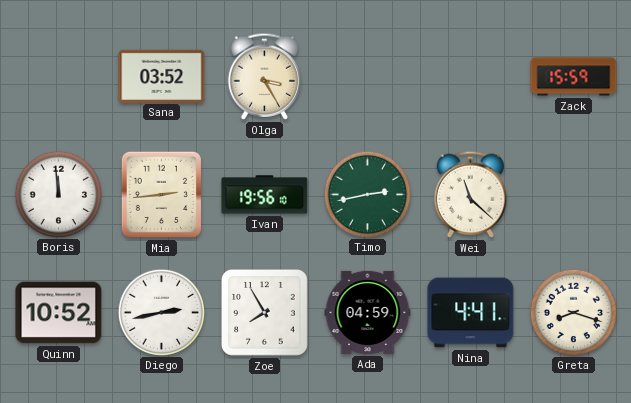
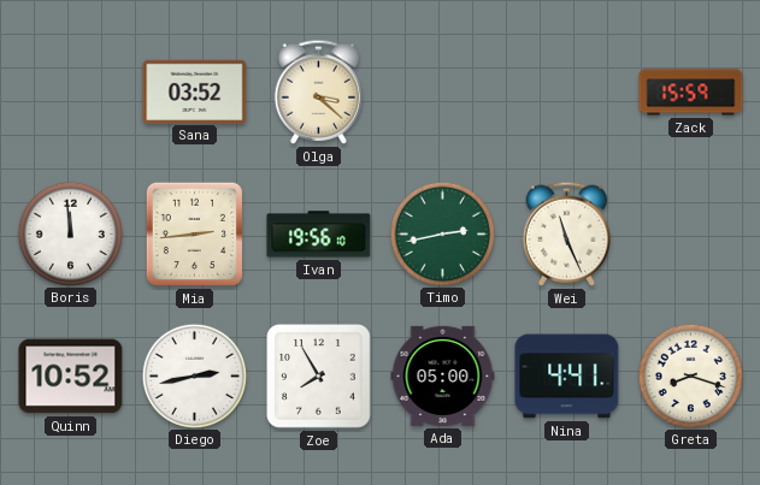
Olga: 3:25 -> 3:22
Wei: 11:22 -> 11:26
Ada: 04:59 -> 05:00
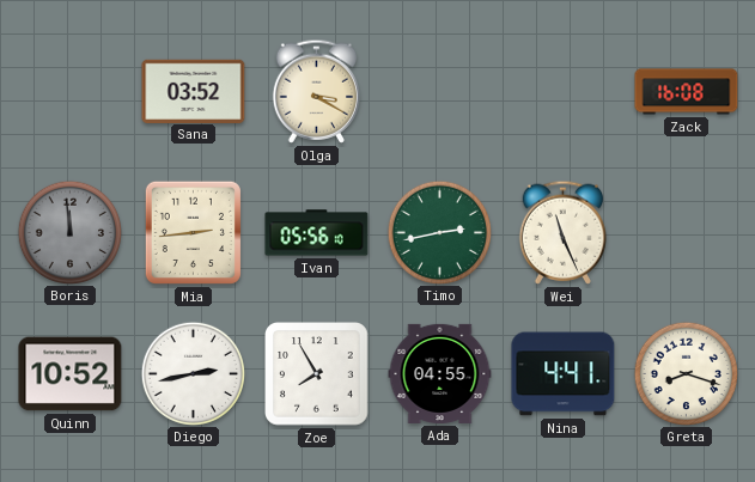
Olga: 3:22 -> 3:20
Zack: 15:59 -> 16:08
Boris dial: white -> grey
Ivan: 19:56 -> 05:56
Ada: 05:00 -> 04:55
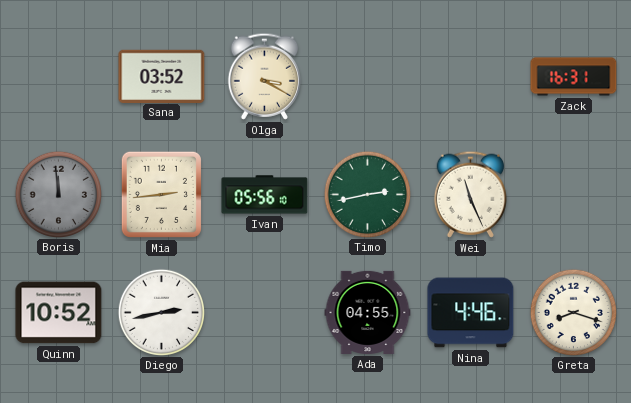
Zack: 16:08 -> 16:31
Zoe: 7:55 -> none
Nina: 4:41 -> 4:46
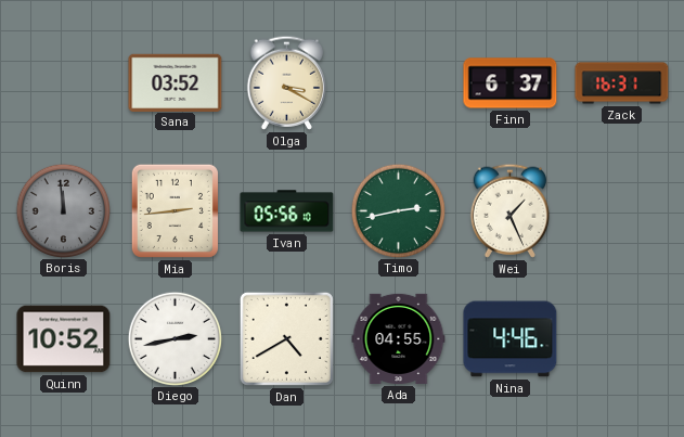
Finn: none -> 6:37
Wei: 11:26 -> 1:26
Dan: none -> 4:40
Greta: 8:18 -> none
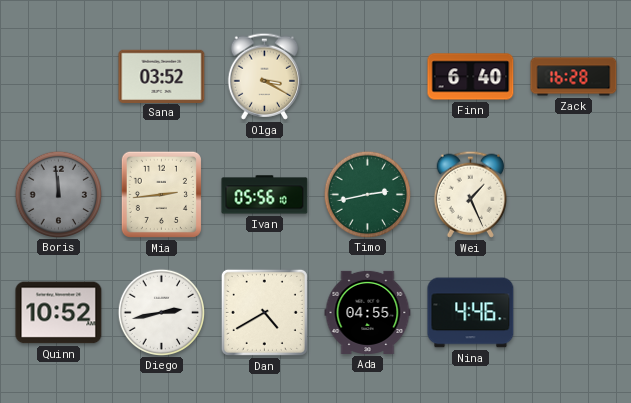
Finn: 6:37 -> 6:40
Zack: 16:31 -> 16:28
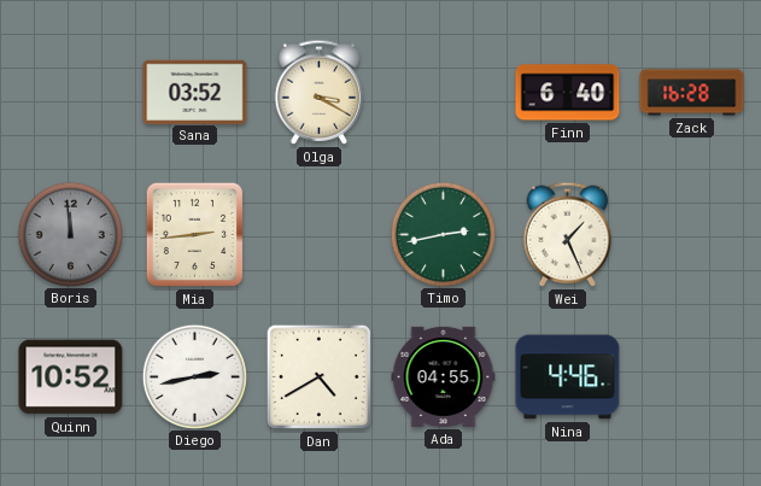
Ivan: 05:56 -> none
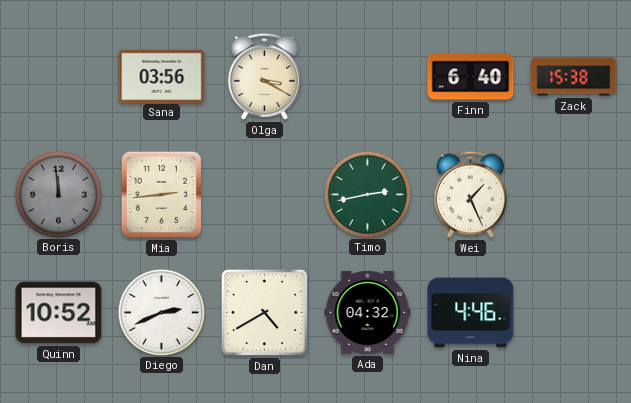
Sana: 03:52 -> 03:56
Zack: 16:28 -> 15:38
Diego: 2:43 -> 2:41
Ada: 04:55 -> 04:32
